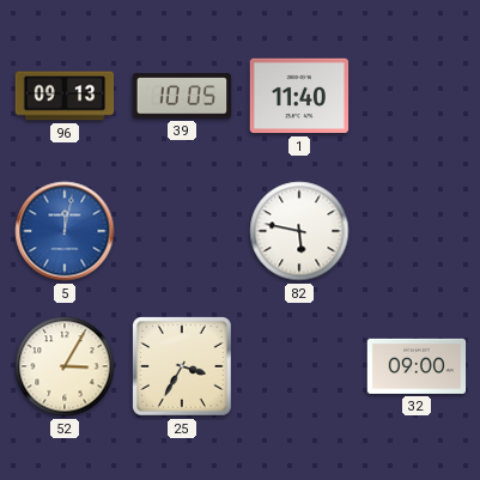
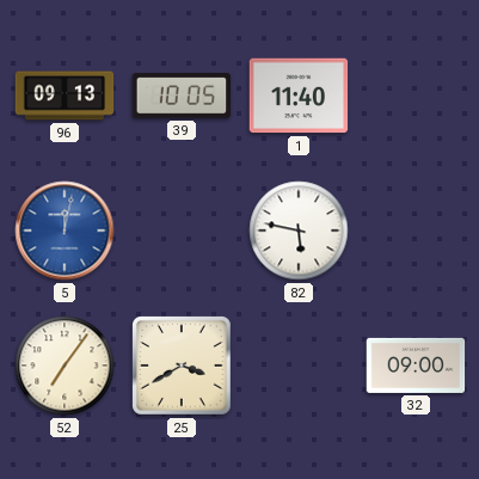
52: 3:05 -> 7:06
25: 3:35 -> 3:40
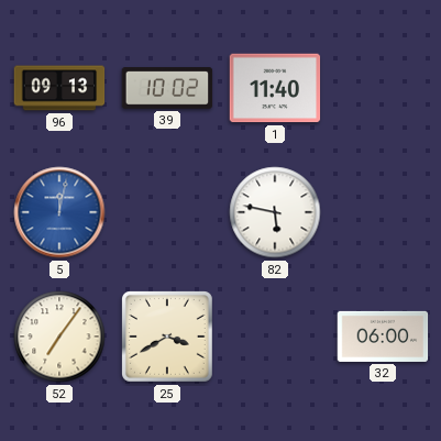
39: 10:05 -> 10:02
32: 09:00 -> 06:00
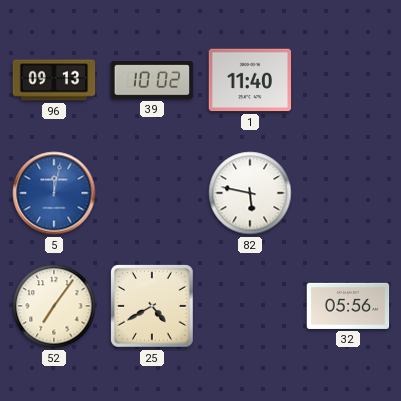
25: 3:40 -> 4:40
32: 06:00 -> 05:56
